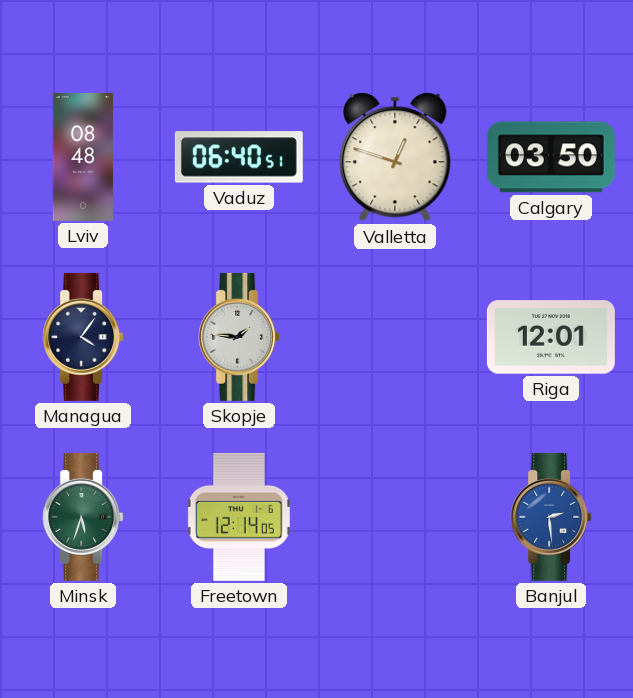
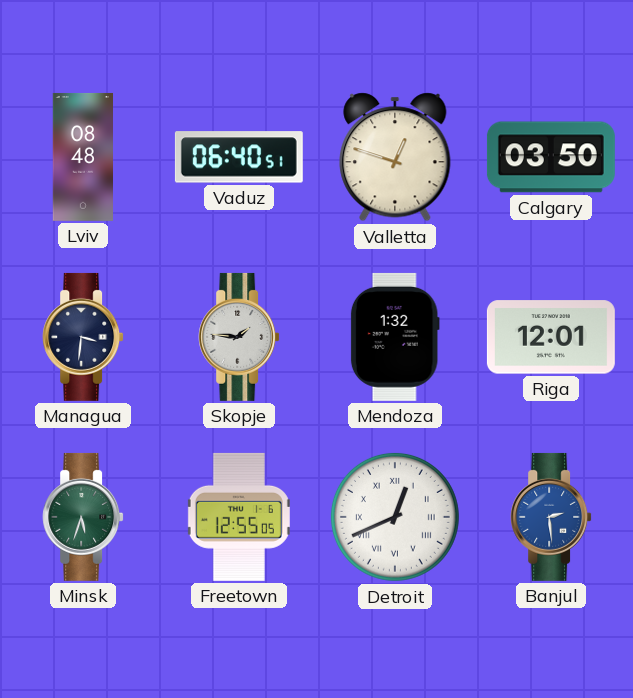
Managua: 4:06 -> 3:31
Mendoza: none -> 1:32
Freetown: 12:14 -> 12:55
Detroit: none -> 12:41
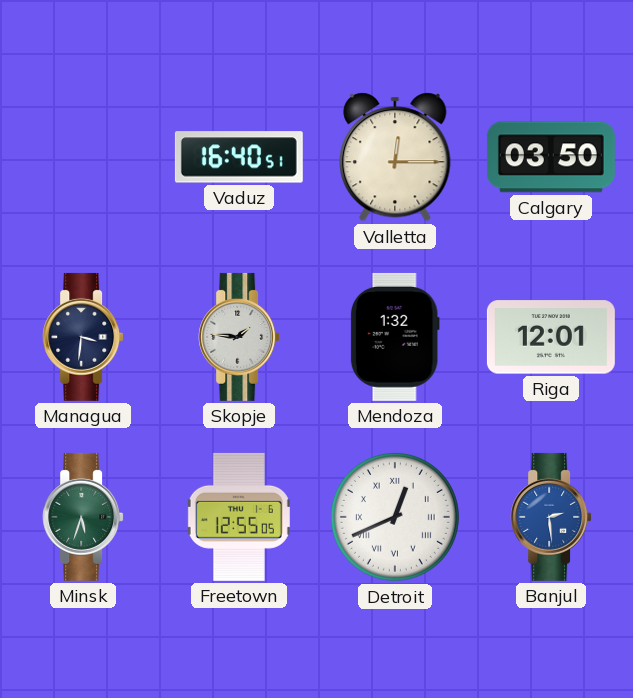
Lviv: 08:48 -> none
Vaduz: 06:40 -> 16:40
Valletta: 12:48 -> 12:15
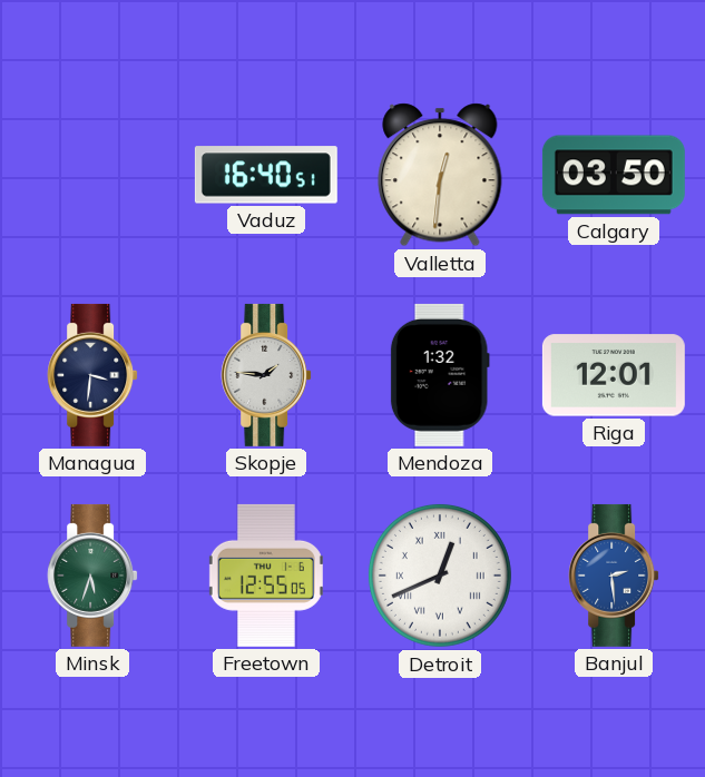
Valletta: 12:15 -> 12:31
